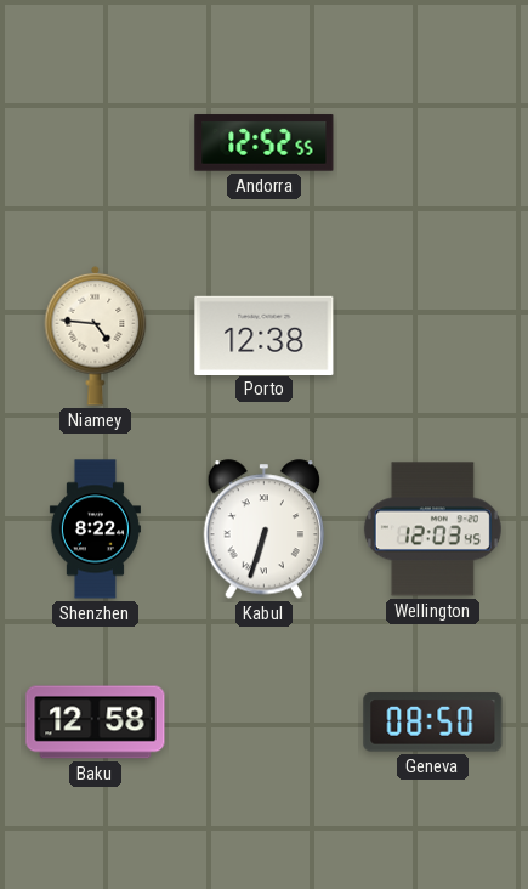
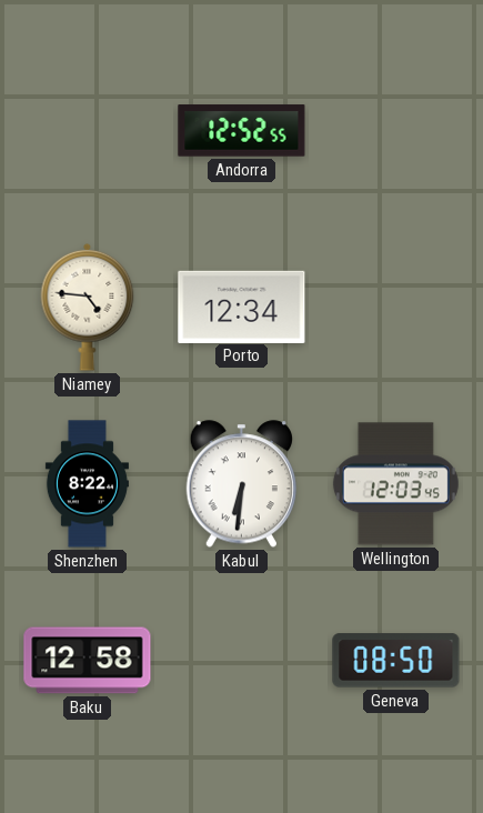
Porto: 12:38 -> 12:34
Kabul: 6:33 -> 6:31
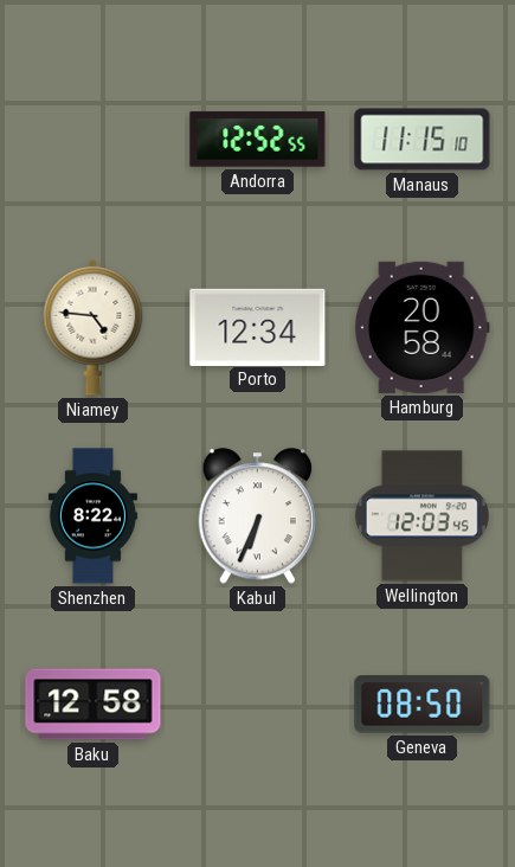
Manaus: none -> 11:15
Hamburg: none -> 20:58
Kabul: 6:31 -> 6:34
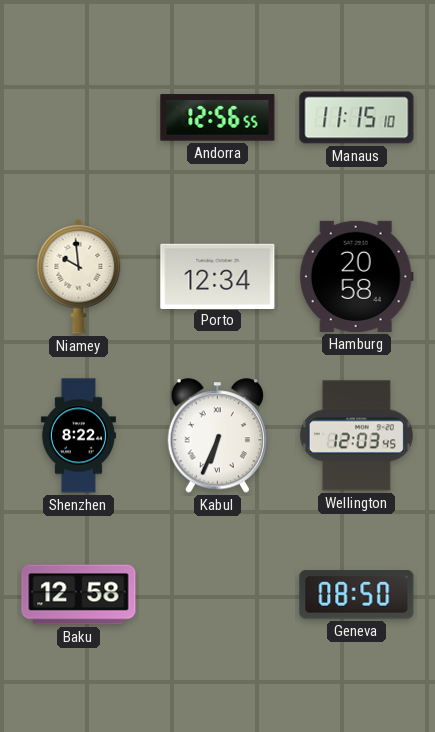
Andorra: 12:52 -> 12:56
Niamey: 4:46 -> 9:59
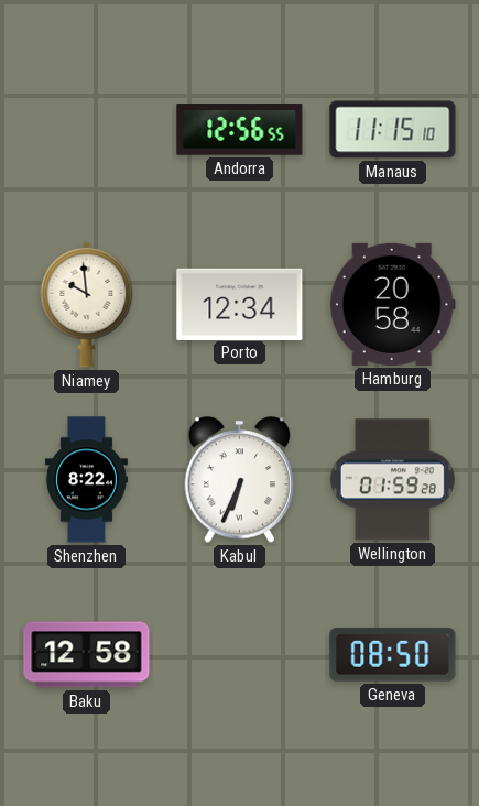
Wellington: 12:03 -> 01:59
